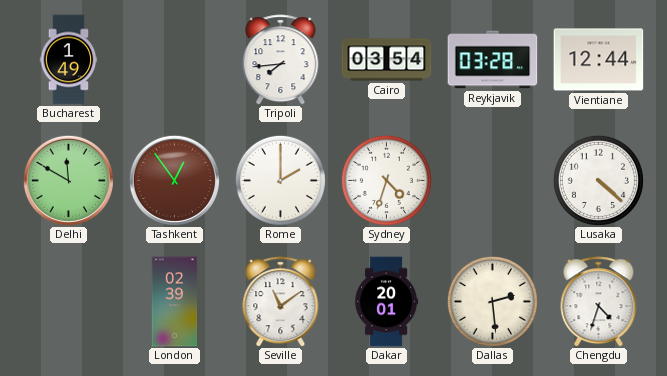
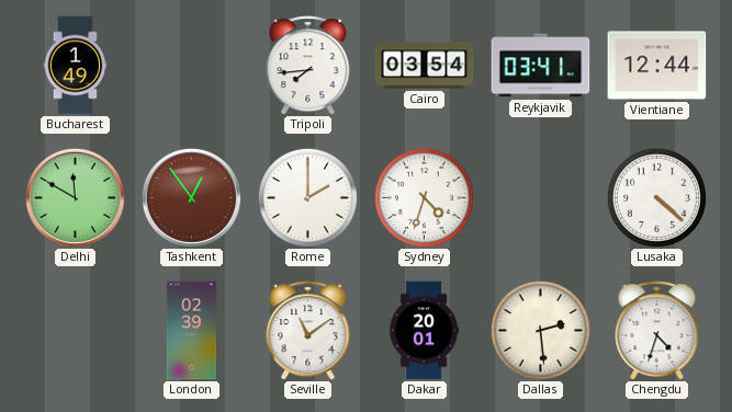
Reykjavik: 03:28 -> 03:41
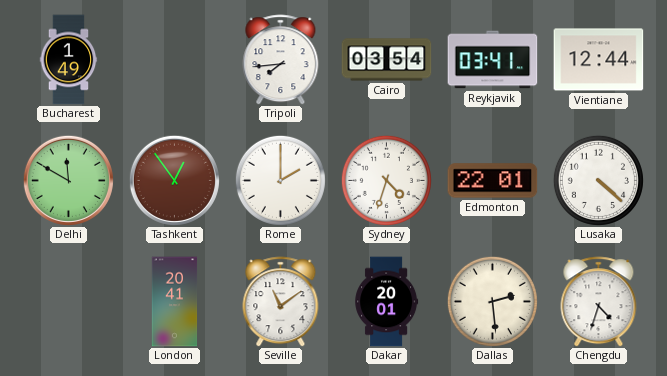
Edmonton: none -> 22:01
London: 02:39 -> 20:41
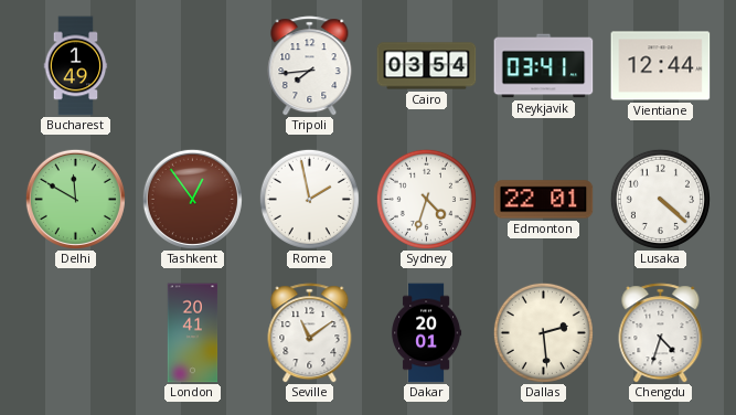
Rome: 2:00 -> 1:58
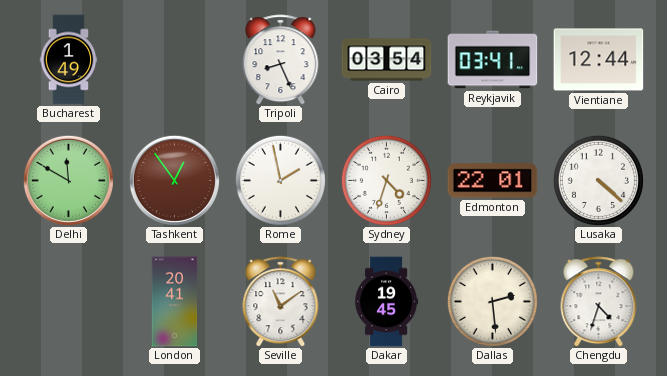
Tripoli: 7:44 -> 8:26
Dakar: 20:01 -> 19:45
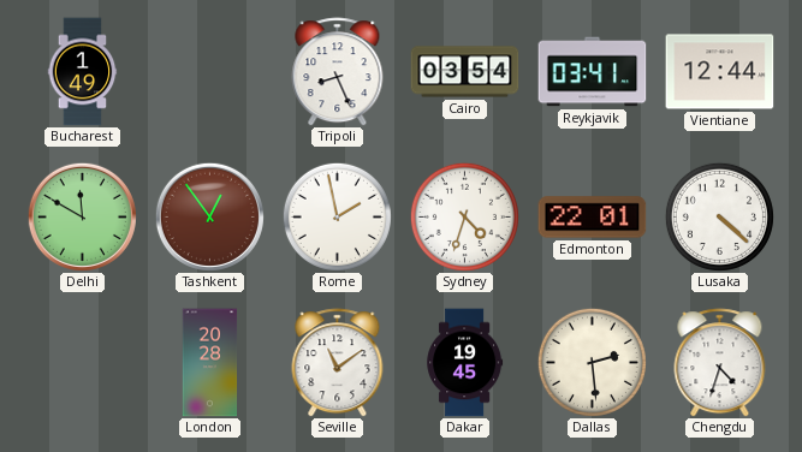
London: 20:41 -> 20:28
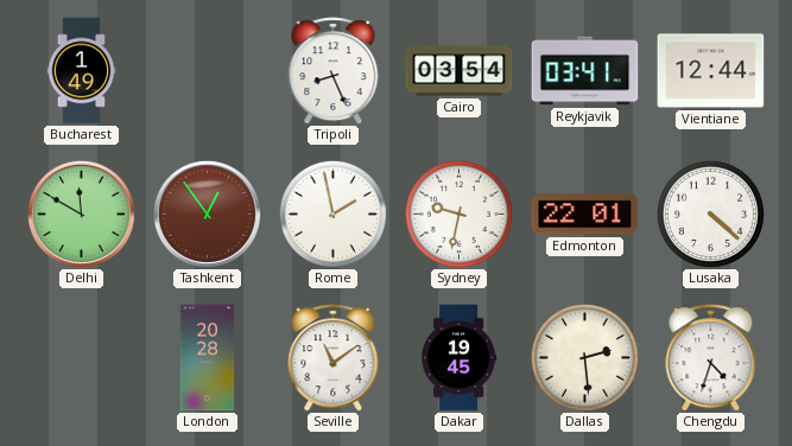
Sydney: 4:33 -> 9:32
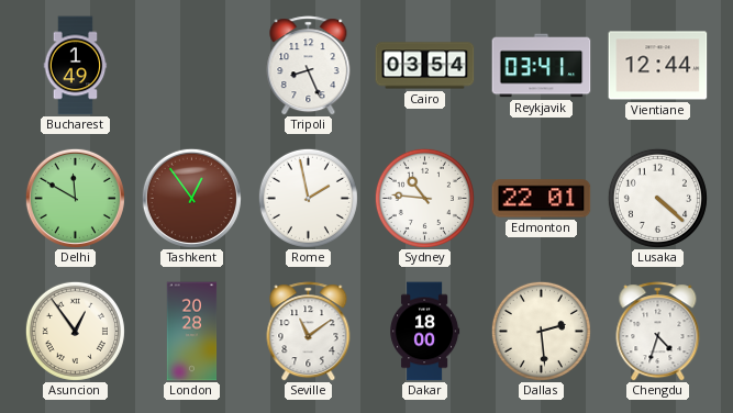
Sydney: 9:32 -> 10:46
Asuncion: none -> 12:54
Dakar: 19:45 -> 18:00
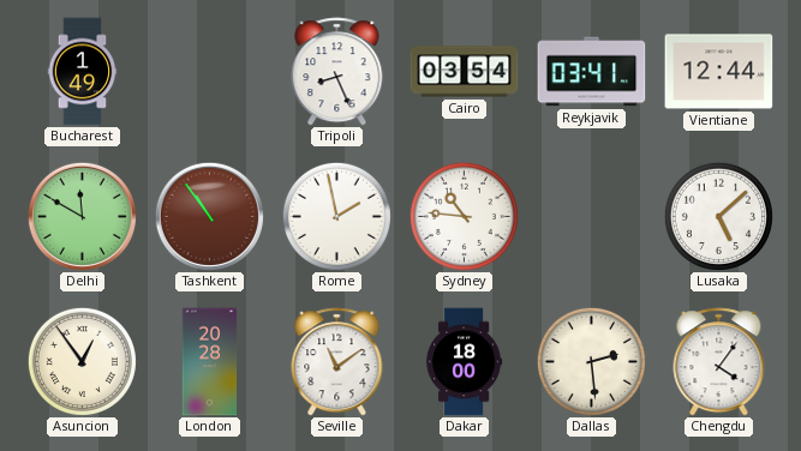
Tashkent: 12:54 -> 10:54
Edmonton: 22:01 -> none
Lusaka: 4:22 -> 5:08
Chengdu: 4:33 -> 4:06
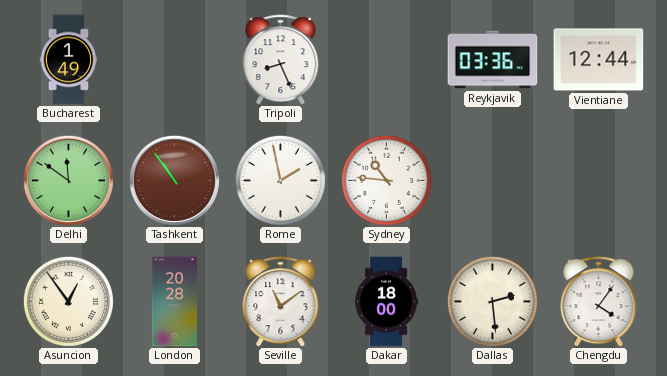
Cairo: 03:54 -> none
Reykjavik: 03:41 -> 03:36
Delhi: 11:50 -> 11:51
Lusaka: 5:08 -> none
